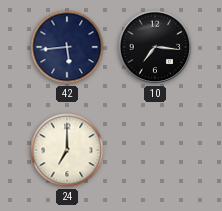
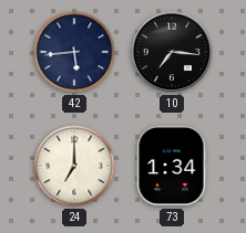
73: none -> 1:34
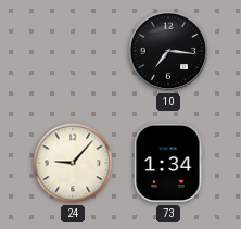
42: 5:44 -> none
24: 7:00 -> 9:07
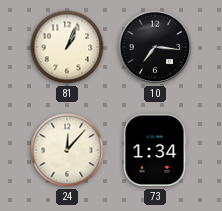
81: none -> 1:04
24: 9:07 -> 12:07
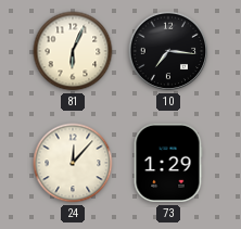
81: 1:04 -> 6:04
73: 1:34 -> 1:29
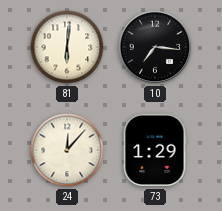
81: 6:04 -> 6:01
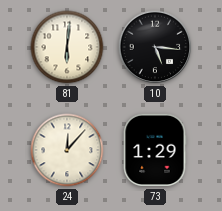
10: 7:16 -> 5:16
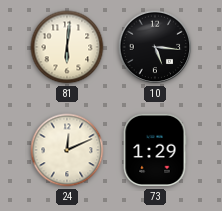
24: 12:07 -> 12:11
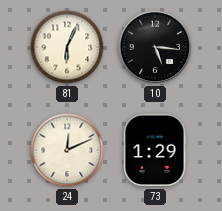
81: 6:01 -> 6:04
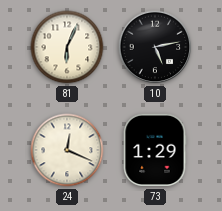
10: 5:16 -> 5:13
24: 12:11 -> 12:19
